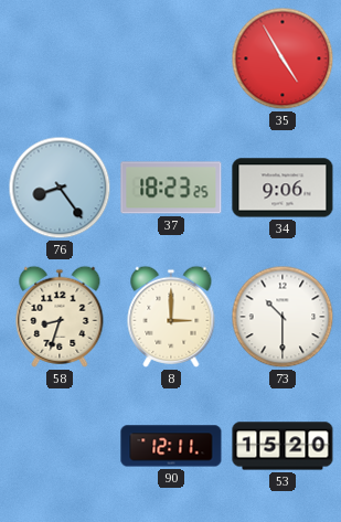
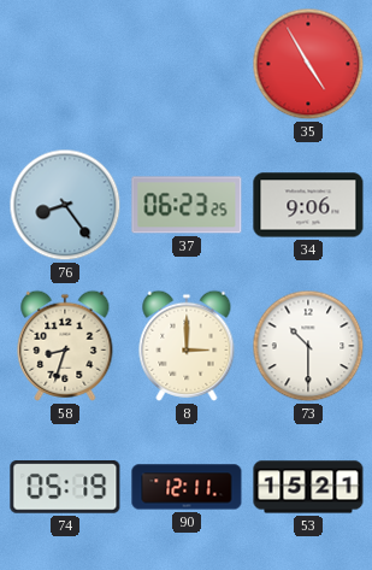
37: 18:23 -> 06:23
74: none -> 05:19
53: 15:20 -> 15:21
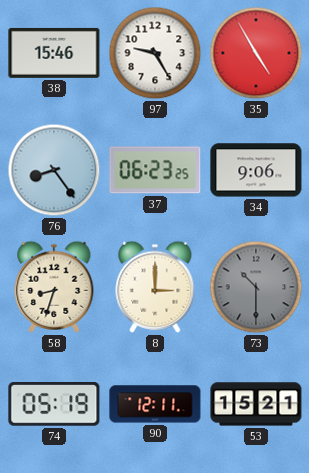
38: none -> 15:46
97: none -> 9:25
73 dial: white -> grey
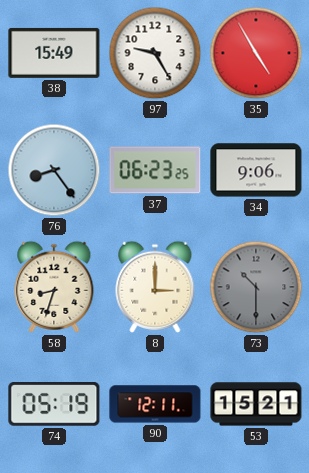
38: 15:46 -> 15:49
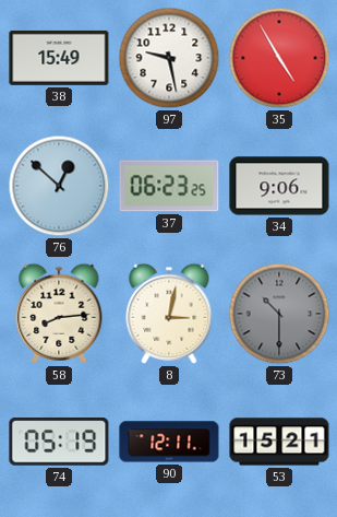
97: 9:25 -> 9:28
76: 8:24 -> 12:52
58: 8:33 -> 8:14
8: 3:00 -> 3:02
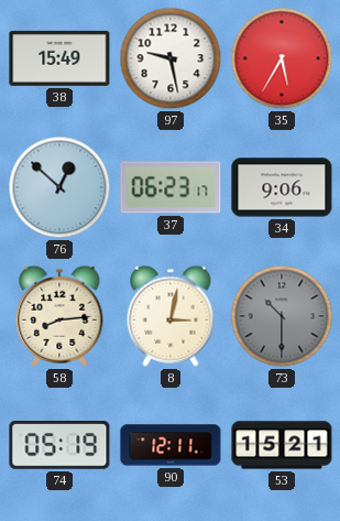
35: 4:55 -> 5:35
37: 06:23:25 -> 06:23:17
